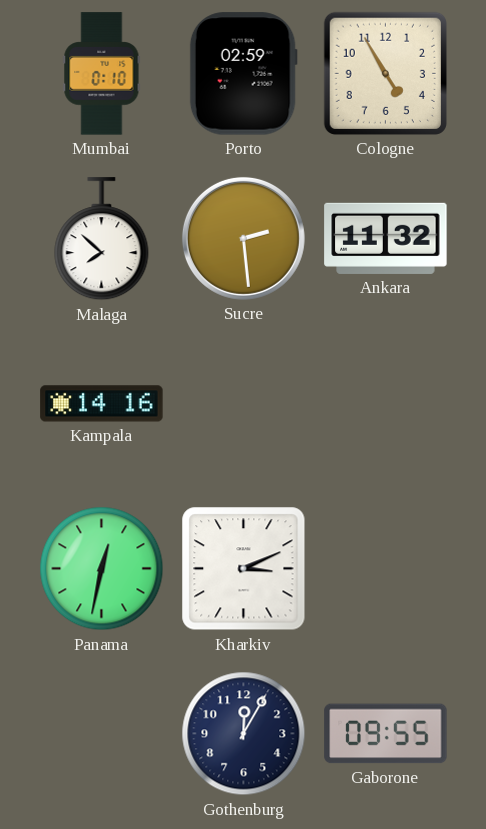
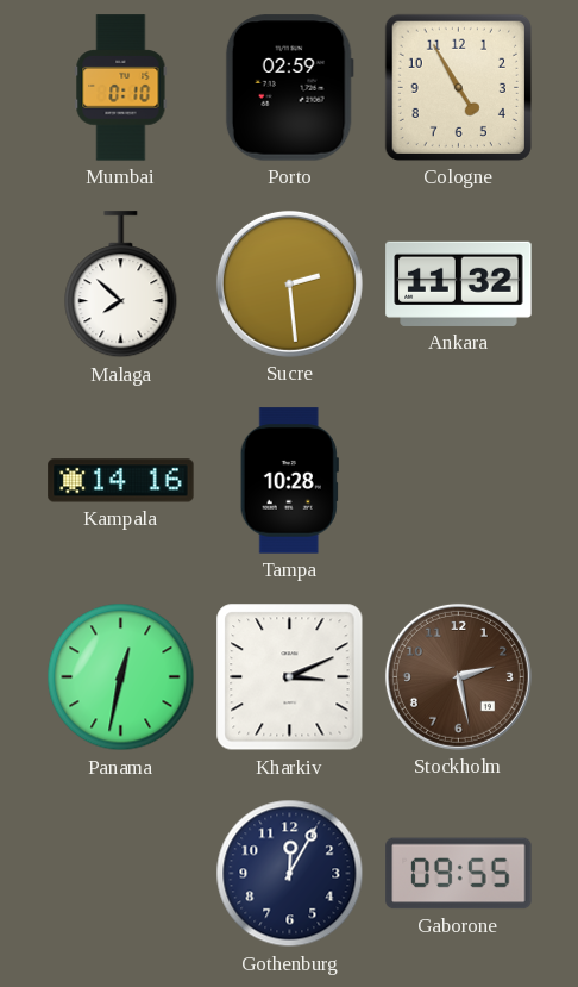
Tampa: none -> 10:28
Stockholm: none -> 2:28
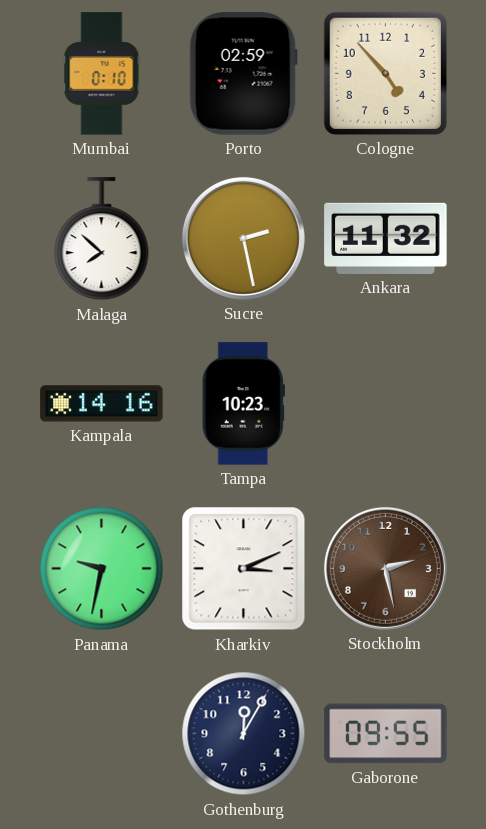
Cologne: 4:55 -> 4:53
Sucre: 2:29 -> 2:28
Tampa: 10:28 -> 10:23
Panama: 12:32 -> 9:32
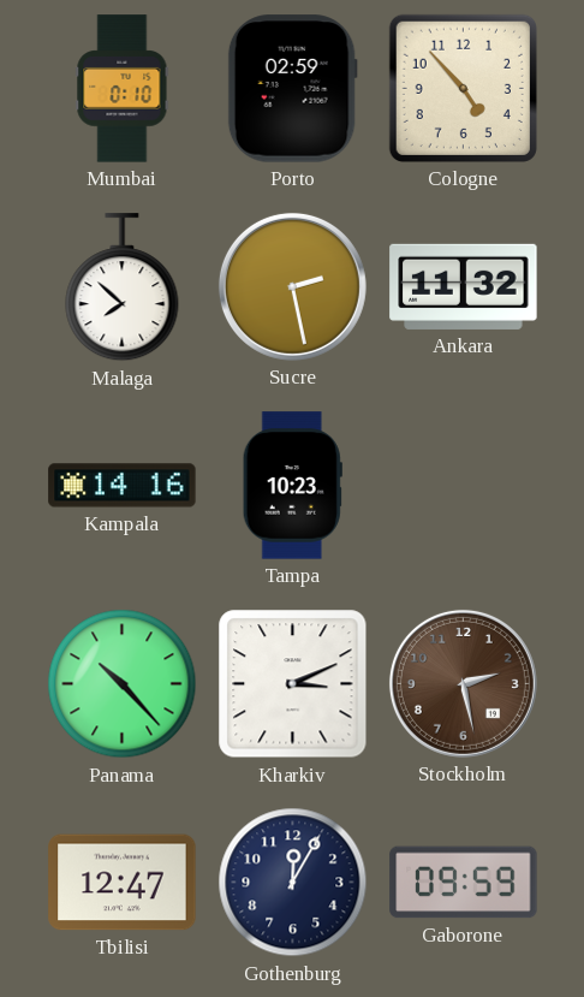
Panama: 9:32 -> 10:23
Tbilisi: none -> 12:47
Gaborone: 09:55 -> 09:59
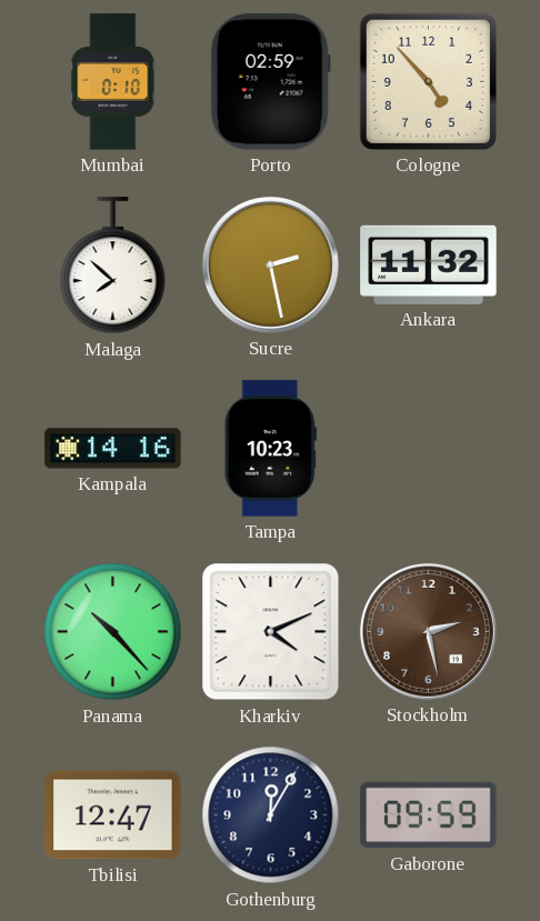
Kharkiv: 3:11 -> 4:11
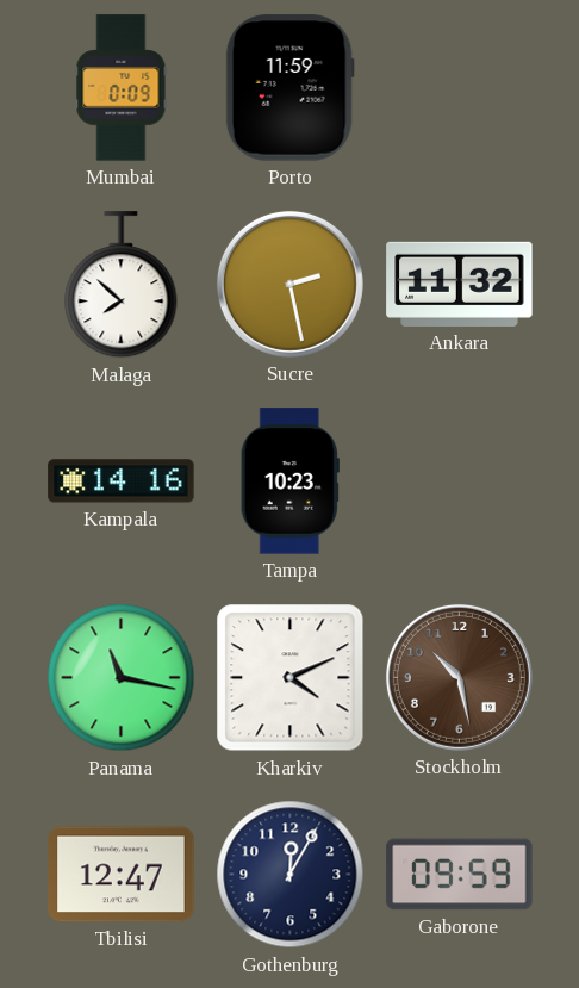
Mumbai: 0:10 -> 0:09
Porto: 02:59 -> 11:59
Cologne: 4:53 -> none
Panama: 10:23 -> 11:17
Stockholm: 2:28 -> 10:28
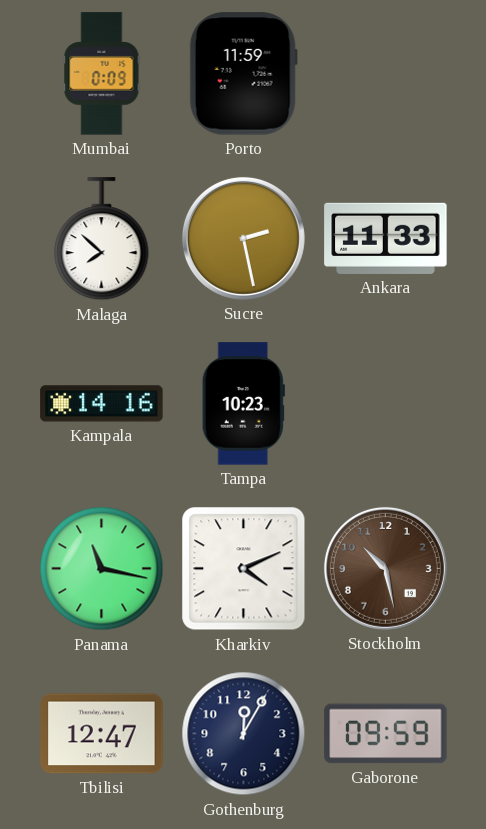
Ankara: 11:32 -> 11:33
